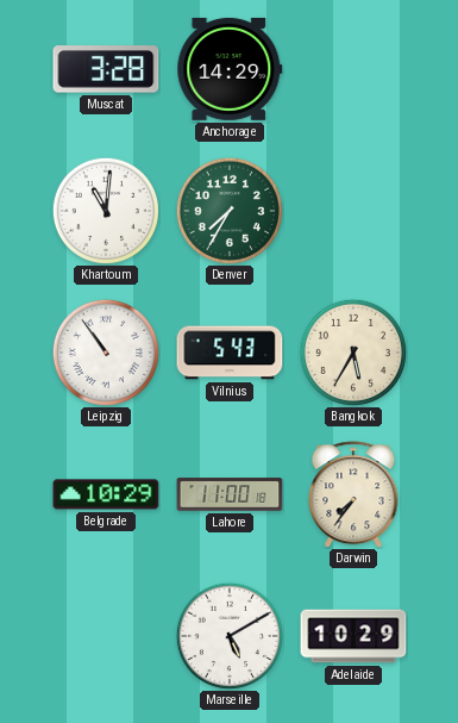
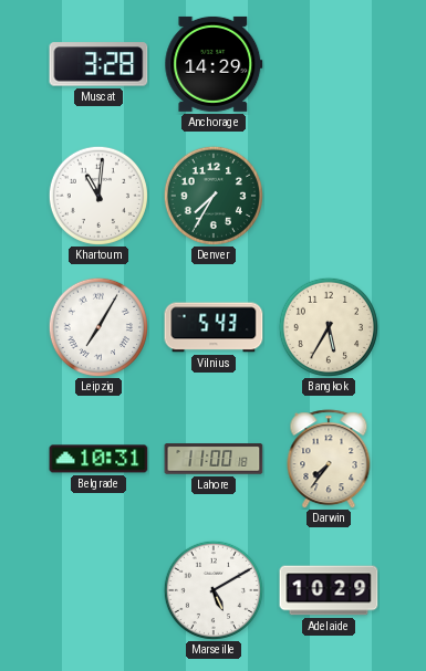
Leipzig: 10:54 -> 7:05
Belgrade: 10:29 -> 10:31
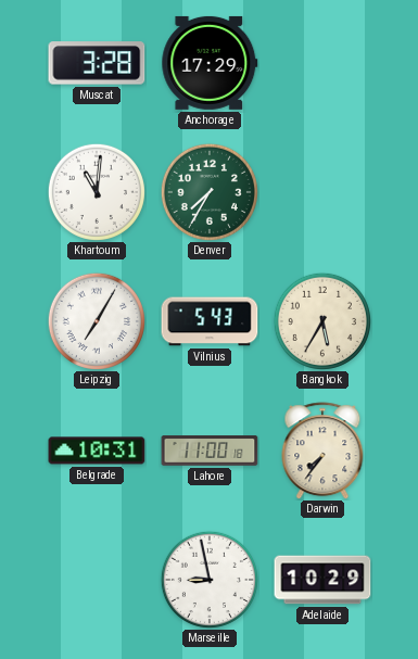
Anchorage: 14:29 -> 17:29
Marseille: 5:10 -> 8:58
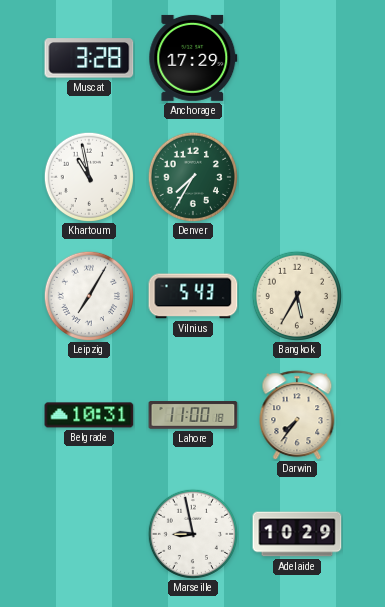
Khartoum: 11:01 -> 10:58
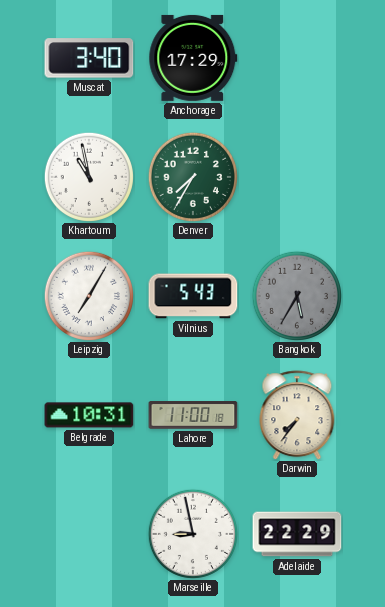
Muscat: 3:28 -> 3:40
Bangkok dial: cream -> grey
Adelaide: 10:29 -> 22:29
